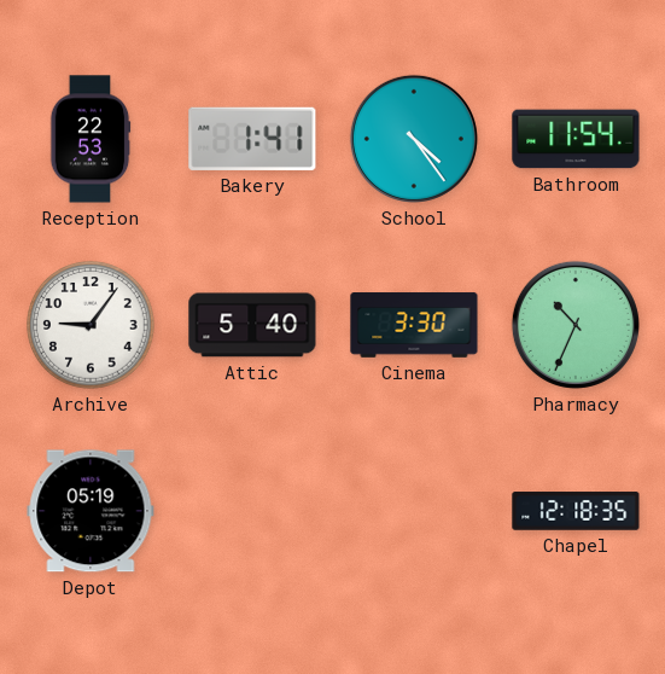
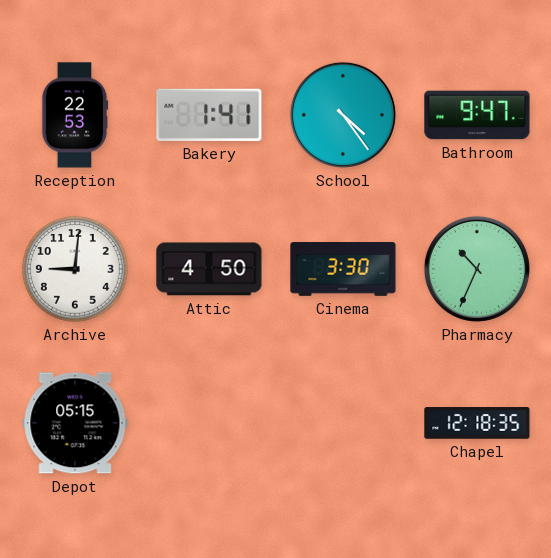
Bathroom: 11:54 -> 9:47
Archive: 9:06 -> 9:01
Attic: 5:40 -> 4:50
Depot: 05:19 -> 05:15
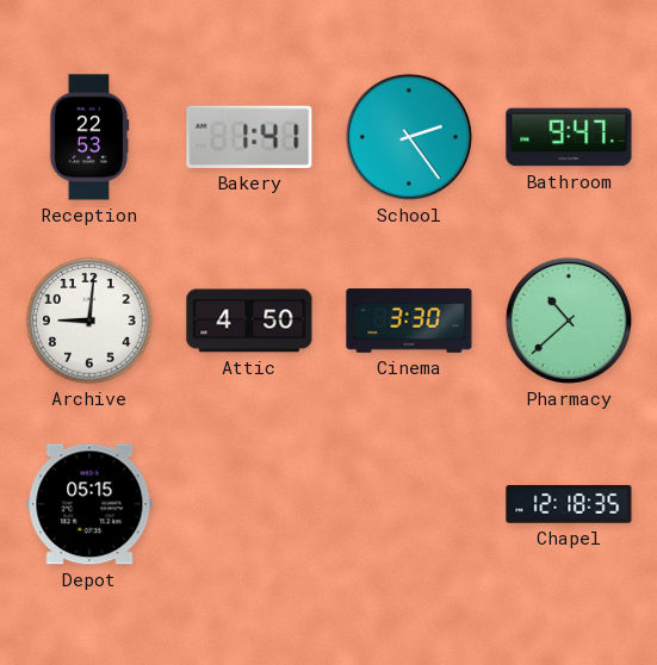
School: 4:24 -> 2:24
Pharmacy: 10:34 -> 10:38
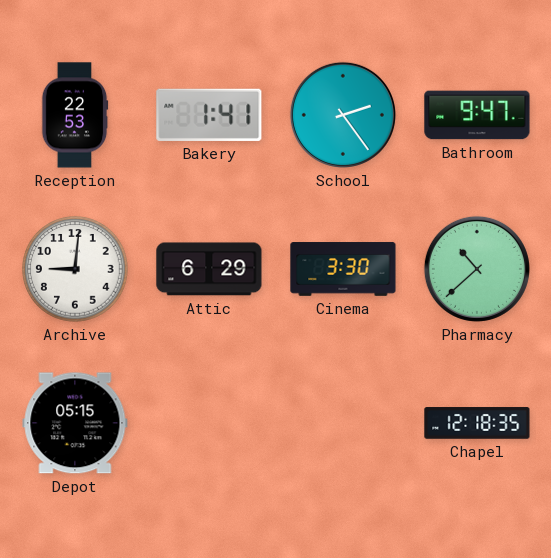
Attic: 4:50 -> 6:29
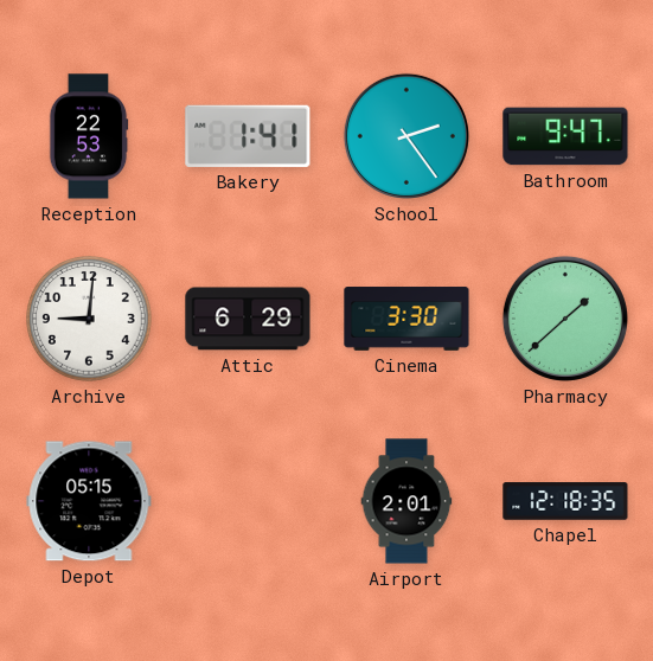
Pharmacy: 10:38 -> 1:38
Airport: none -> 2:01
